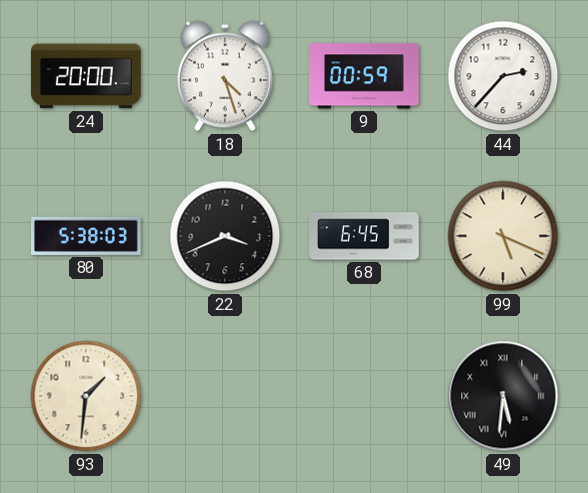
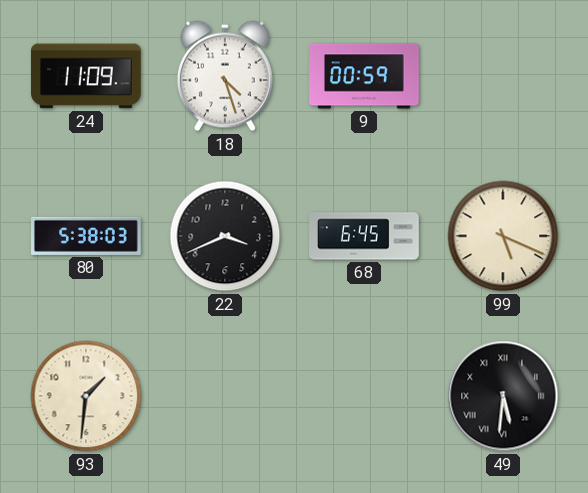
24: 20:00 -> 11:09
44: 2:37 -> none
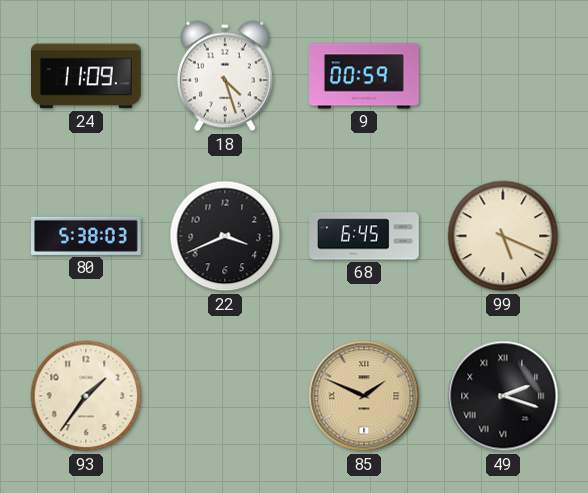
93: 1:31 -> 1:36
85: none -> 1:49
49: 5:31 -> 2:18
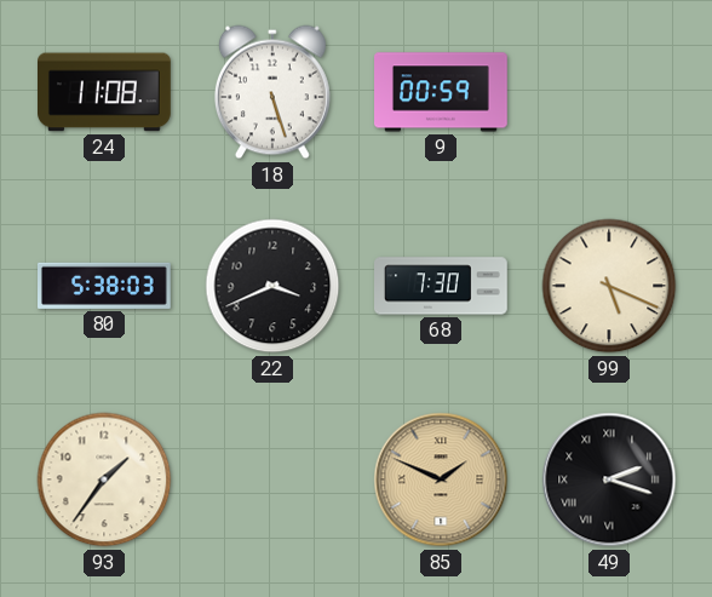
24: 11:09 -> 11:08
18: 4:27 -> 5:27
68: 6:45 -> 7:30
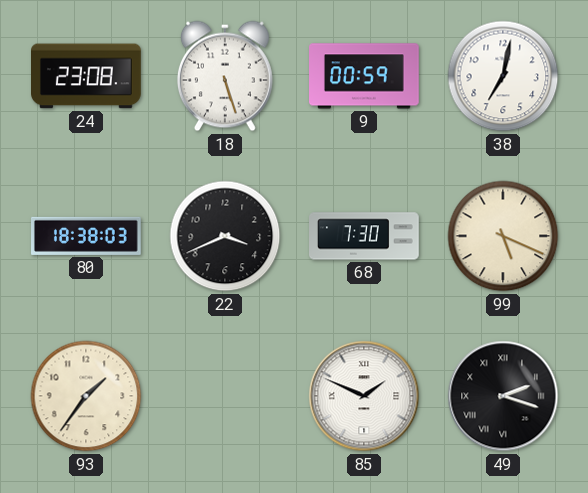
24: 11:08 -> 23:08
38: none -> 7:02
80: 5:38 -> 18:38
85 dial: champagne -> white
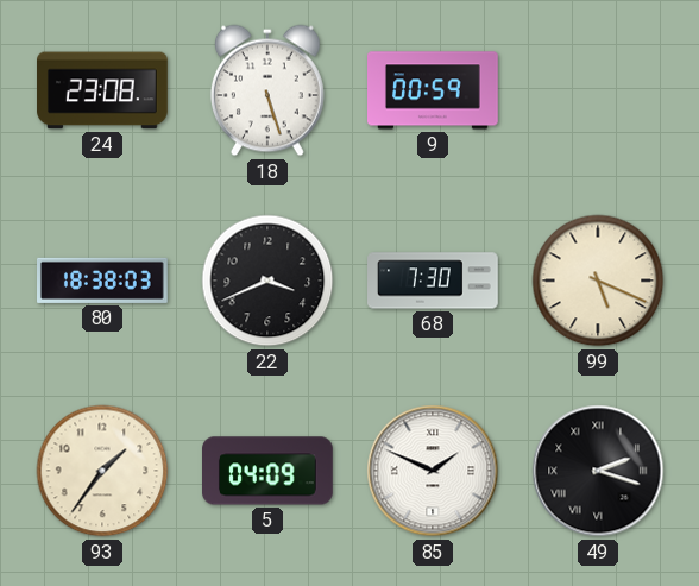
38: 7:02 -> none
5: none -> 04:09
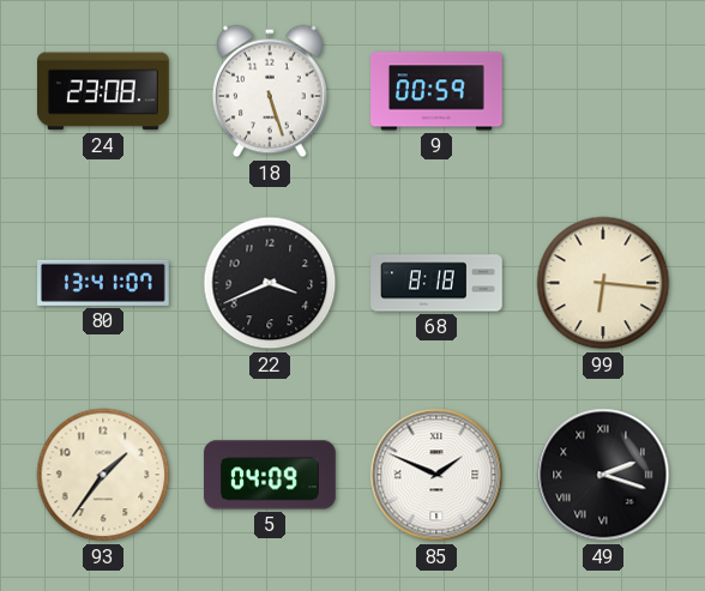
80: 18:38 -> 13:41
68: 7:30 -> 8:18
99: 5:19 -> 6:16
